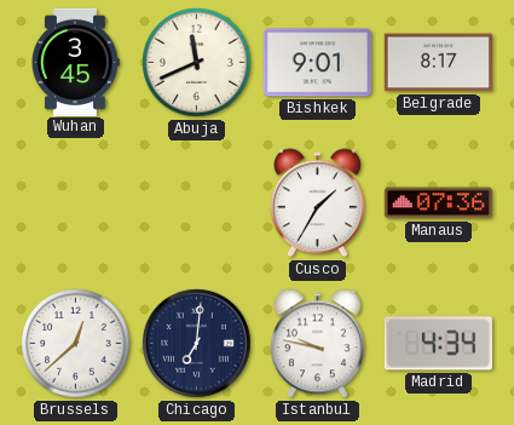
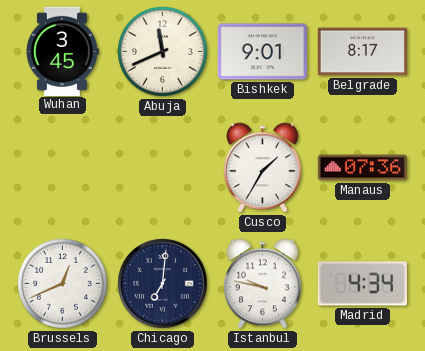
Brussels: 12:38 -> 12:41
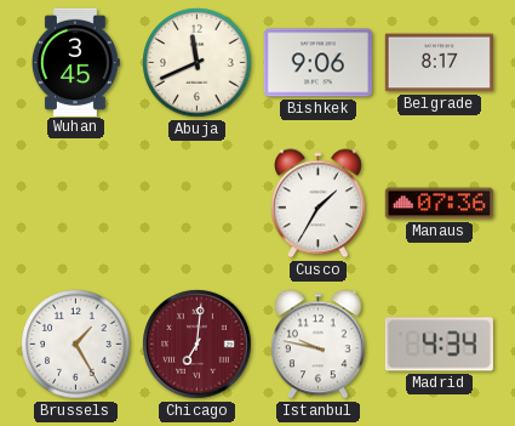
Bishkek: 9:01 -> 9:06
Brussels: 12:41 -> 1:25
Chicago dial: navy -> burgundy
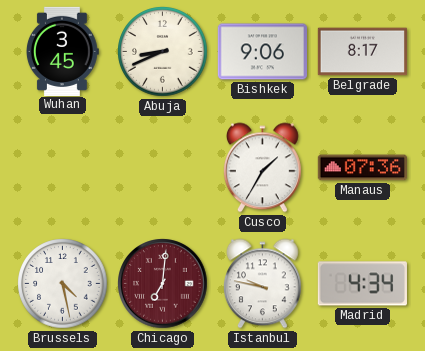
Abuja: 11:41 -> 8:41
Brussels: 1:25 -> 4:28
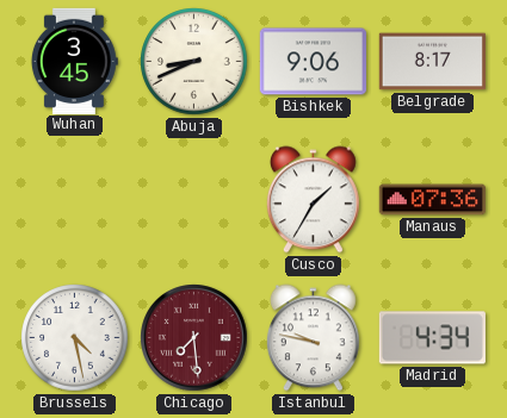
Chicago: 7:01 -> 7:29
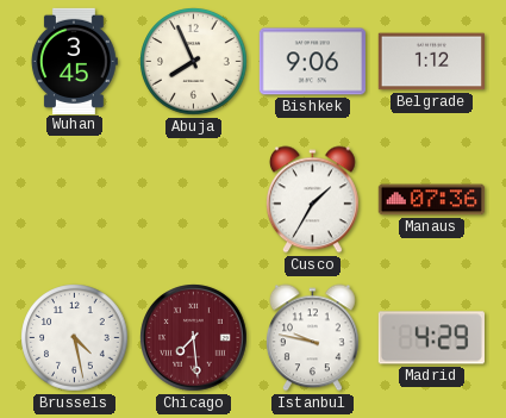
Abuja: 8:41 -> 7:56
Belgrade: 8:17 -> 1:12
Madrid: 4:34 -> 4:29
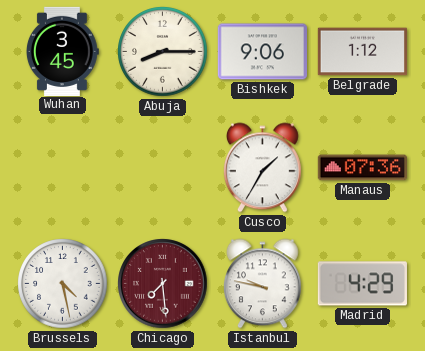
Abuja: 7:56 -> 8:15
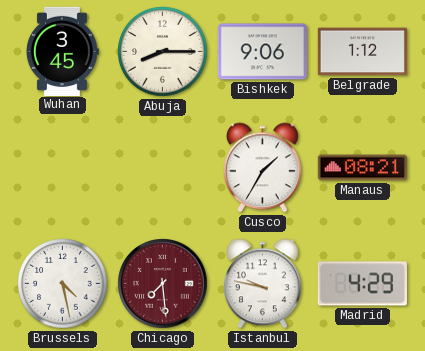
Manaus: 07:36 -> 08:21
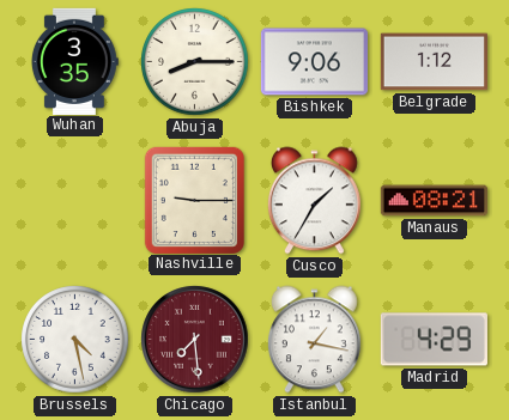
Wuhan: 3:45 -> 3:35
Nashville: none -> 9:15
Istanbul: 9:47 -> 1:17
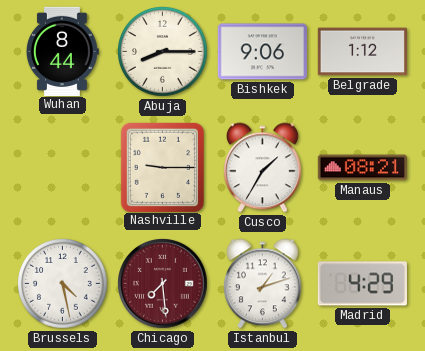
Wuhan: 3:35 -> 8:44
Istanbul: 1:17 -> 1:12
